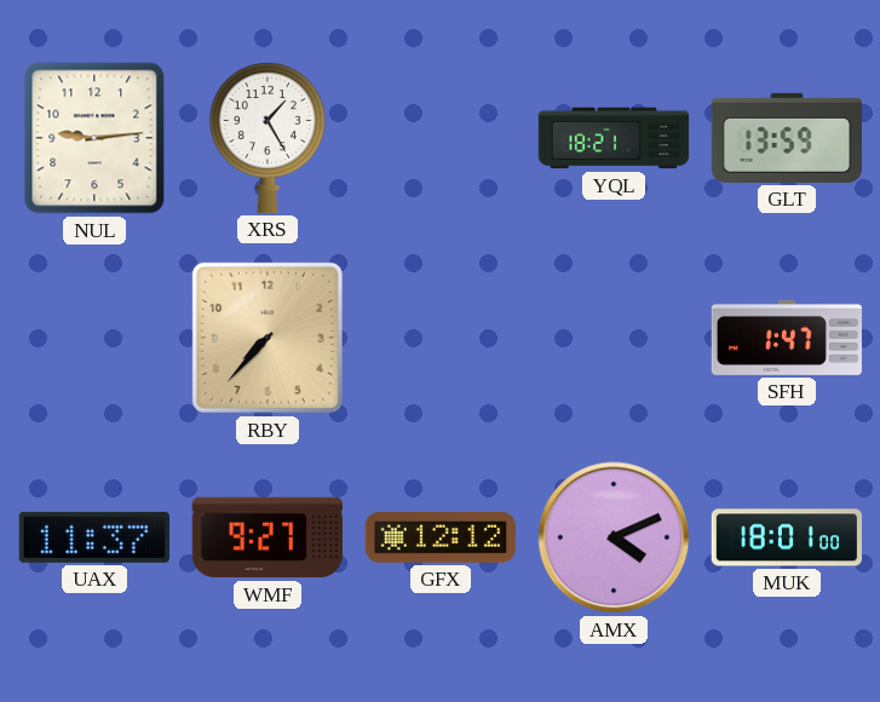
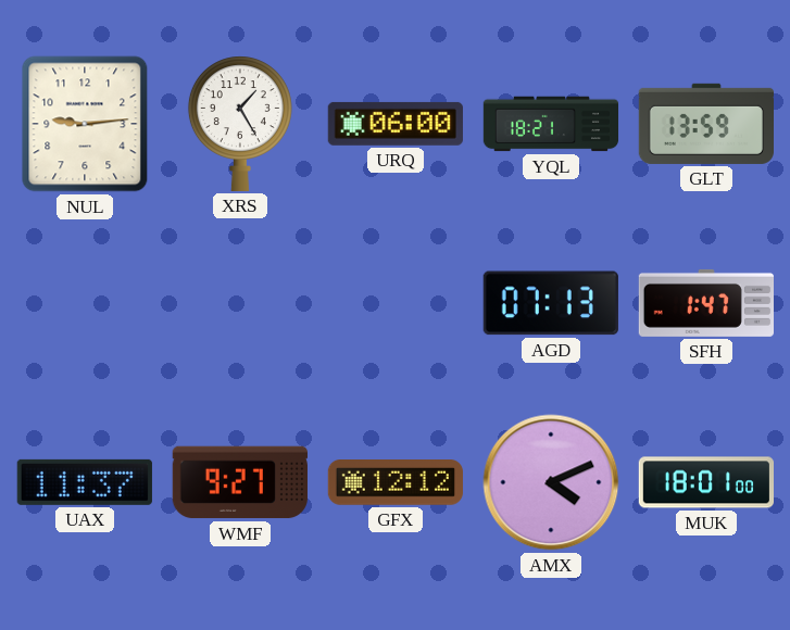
URQ: none -> 06:00
RBY: 7:37 -> none
AGD: none -> 07:13
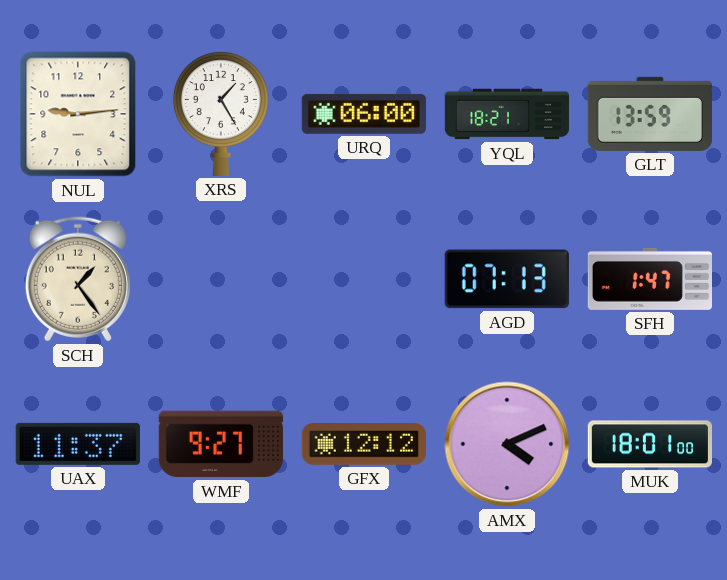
SCH: none -> 1:24
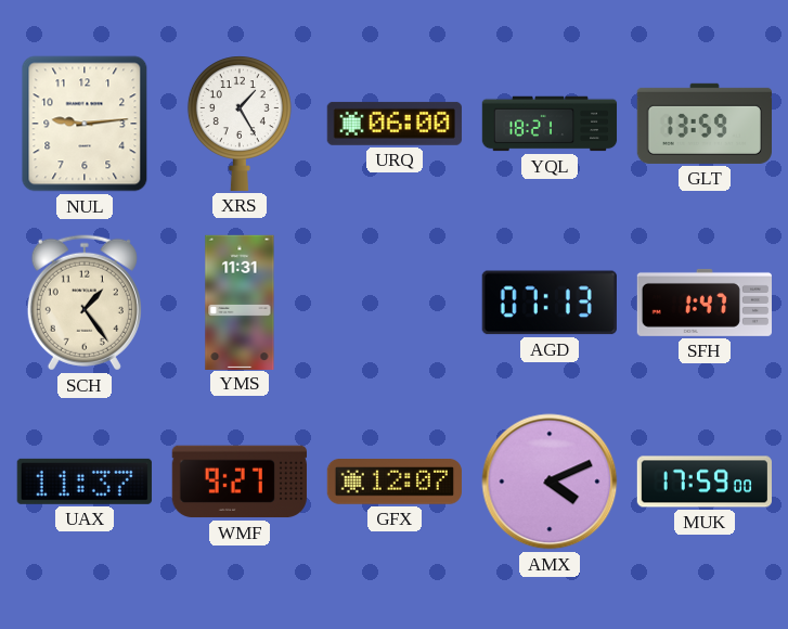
YMS: none -> 11:31
GFX: 12:12 -> 12:07
MUK: 18:01 -> 17:59
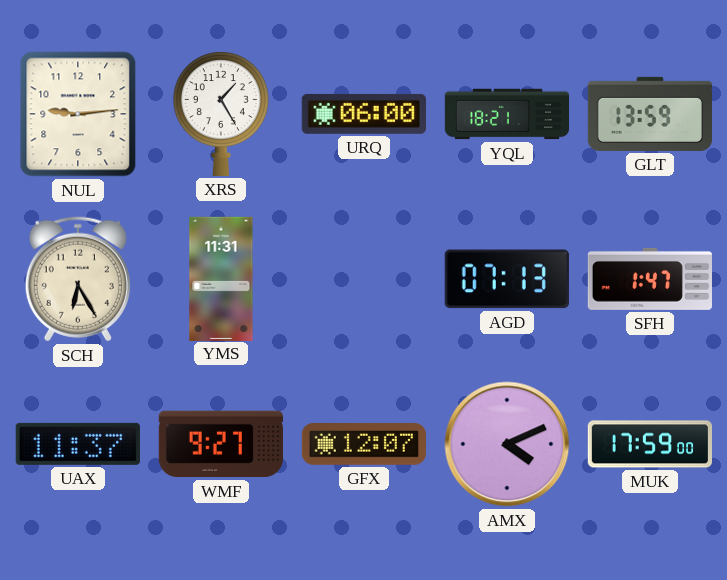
SCH: 1:24 -> 6:25
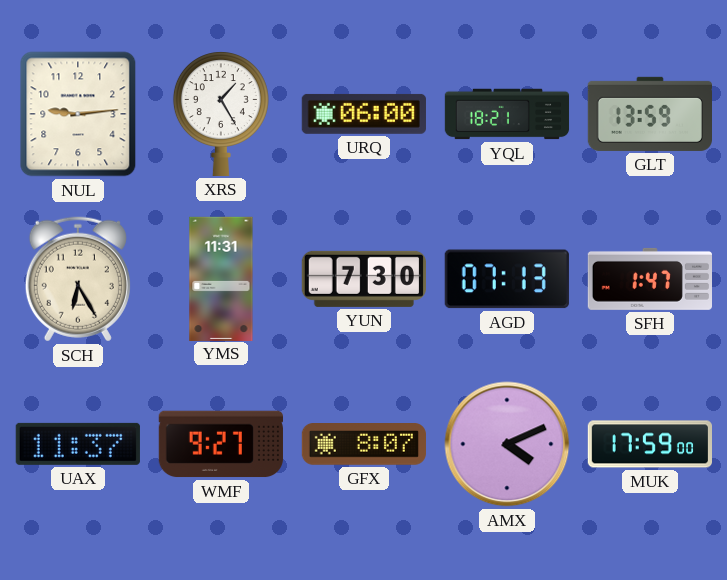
YUN: none -> 7:30
GFX: 12:07 -> 8:07
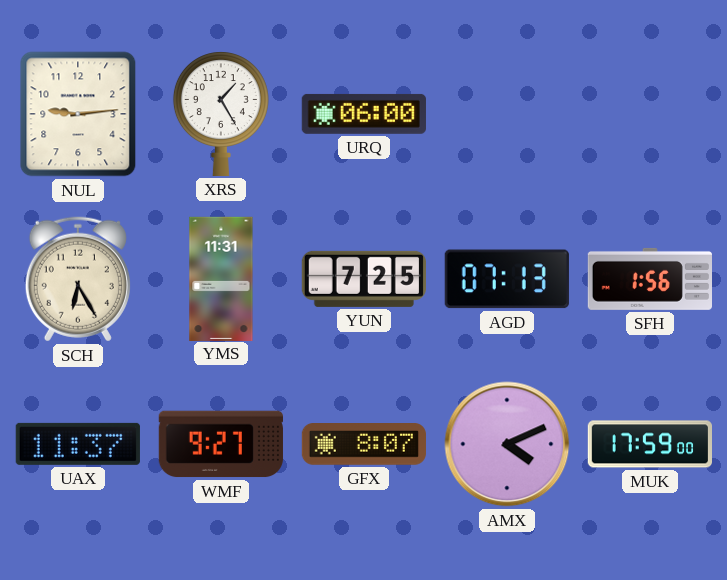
YQL: 18:21 -> none
GLT: 13:59 -> none
YUN: 7:30 -> 7:25
SFH: 1:47 -> 1:56
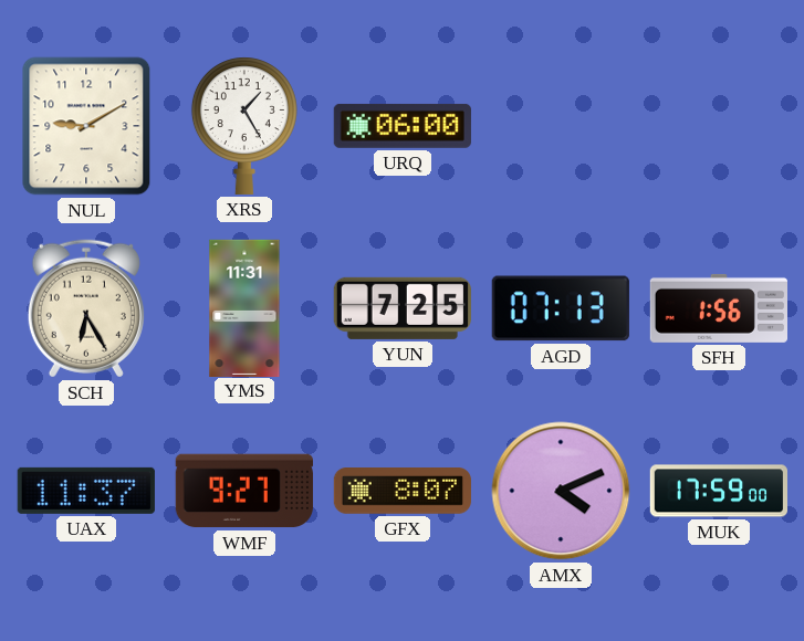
NUL: 9:14 -> 9:10
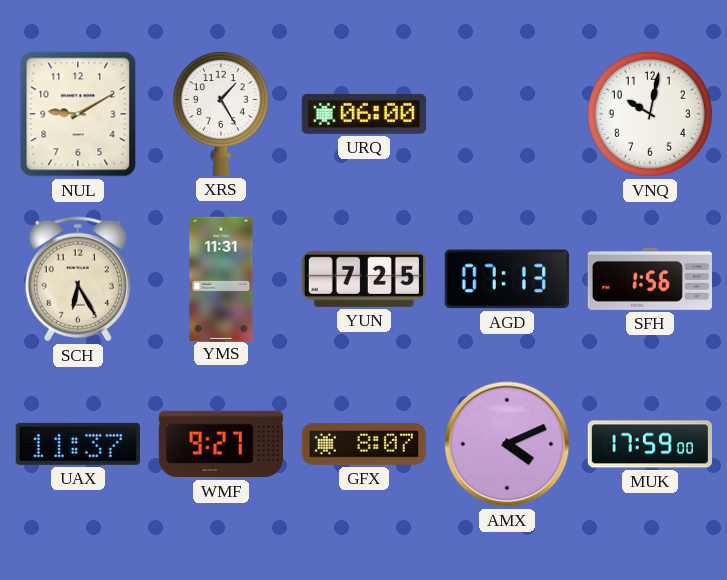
VNQ: none -> 10:02
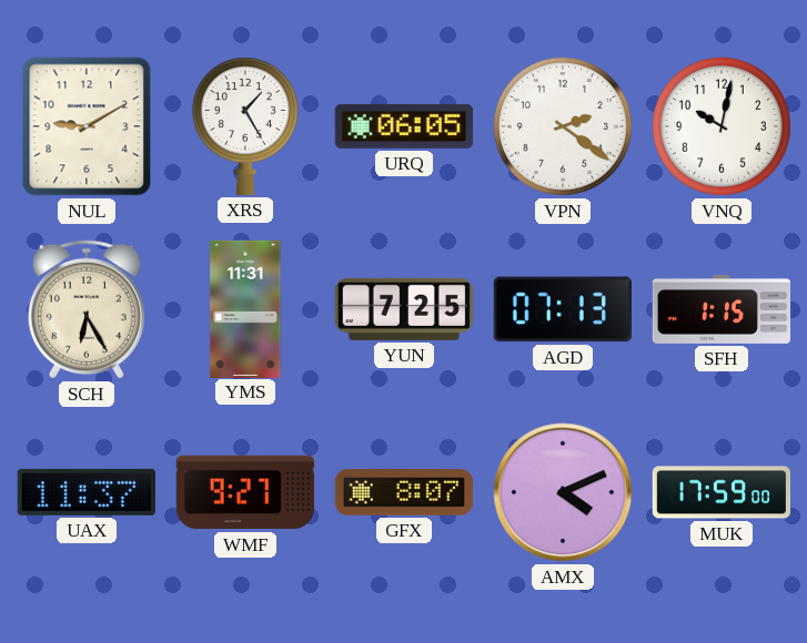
URQ: 06:00 -> 06:05
VPN: none -> 2:21
SFH: 1:56 -> 1:15
